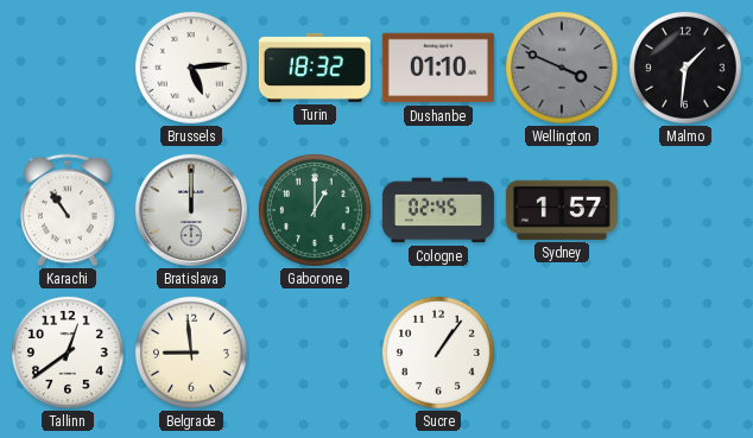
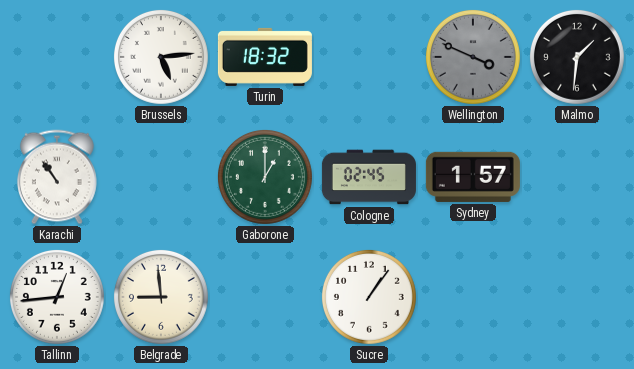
Dushanbe: 01:10 -> none
Bratislava: 12:00 -> none
Tallinn: 12:39 -> 12:44
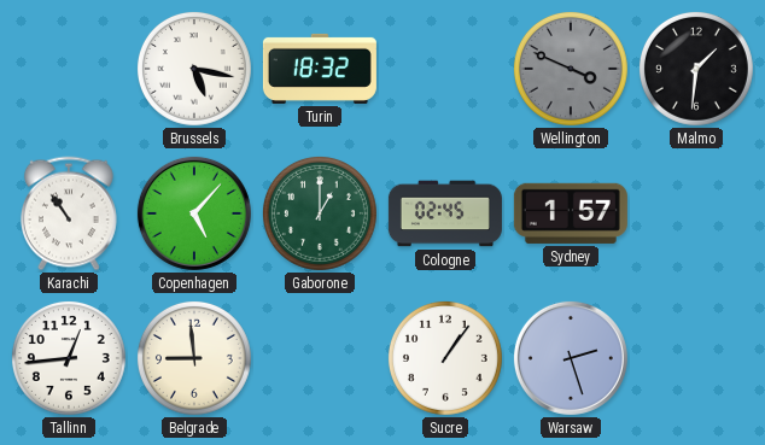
Brussels: 5:14 -> 5:17
Copenhagen: none -> 5:07
Warsaw: none -> 2:27
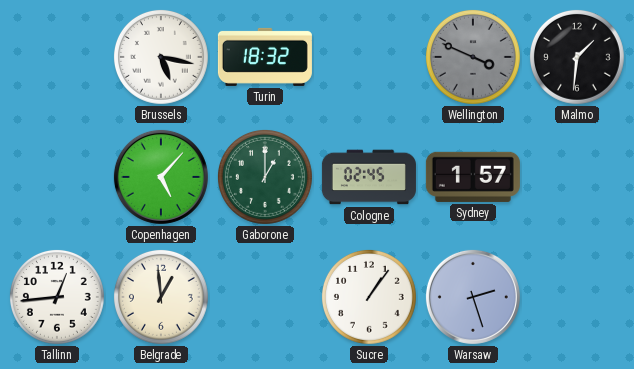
Karachi: 10:54 -> none
Belgrade: 8:59 -> 12:59
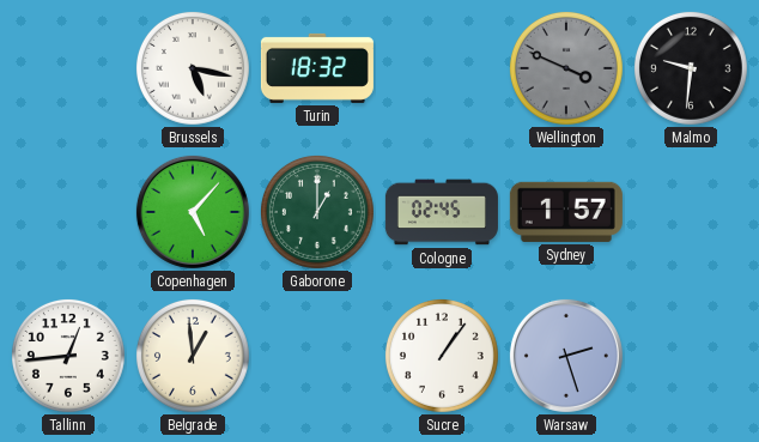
Malmo: 1:31 -> 9:31
